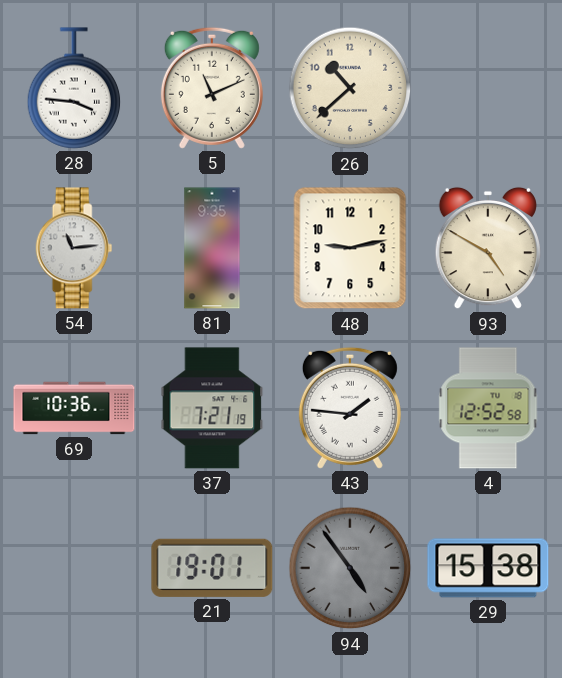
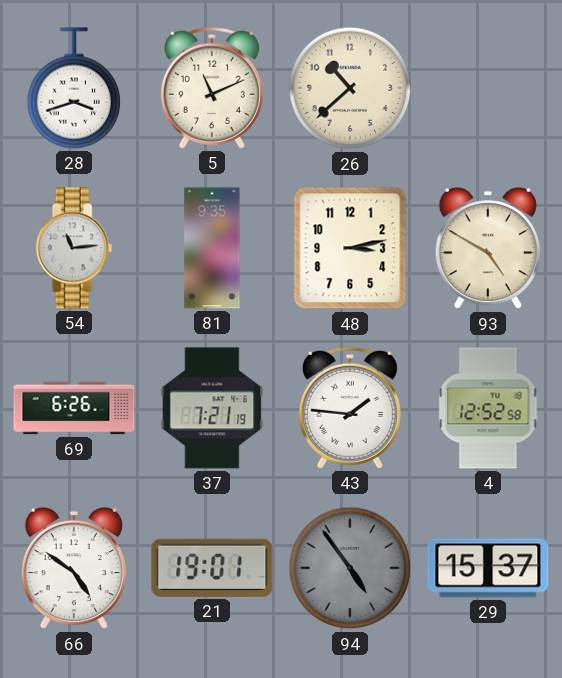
28: 3:46 -> 3:42
48: 9:13 -> 3:13
69: 10:36 -> 6:26
66: none -> 4:51
29: 15:38 -> 15:37
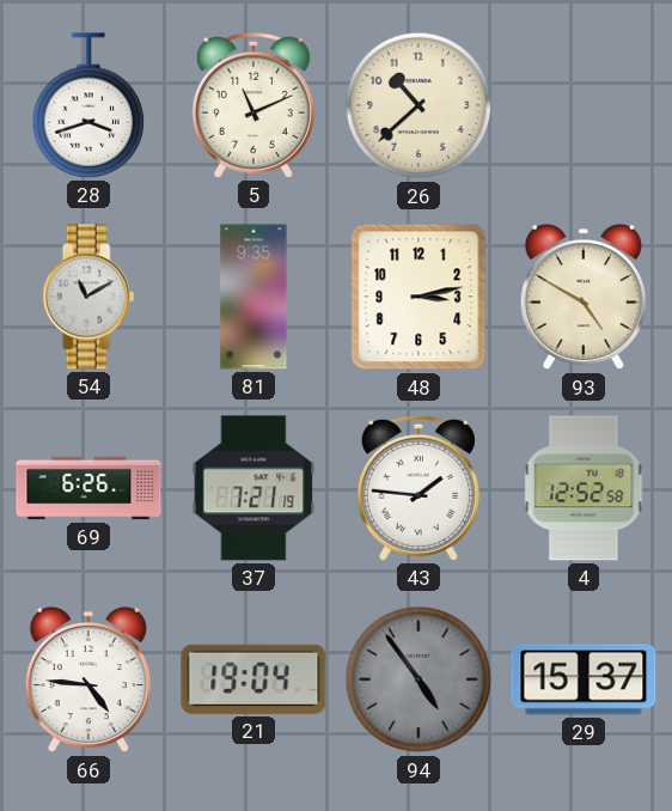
54: 11:14 -> 11:10
66: 4:51 -> 4:46
21: 19:01 -> 19:04
